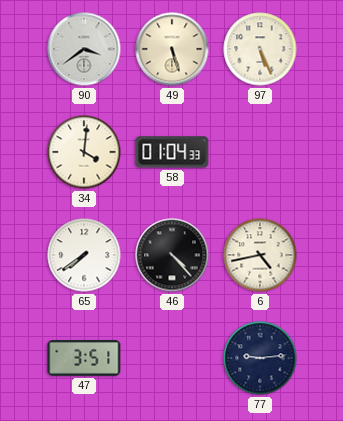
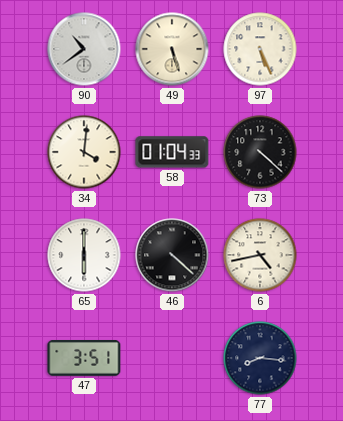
90: 3:39 -> 10:39
73: none -> 4:22
65: 7:39 -> 6:00
46: 4:23 -> 4:22
77: 9:14 -> 8:16
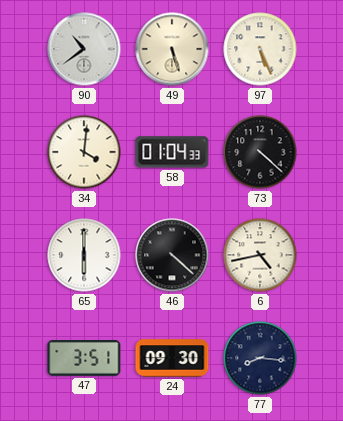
24: none -> 09:30
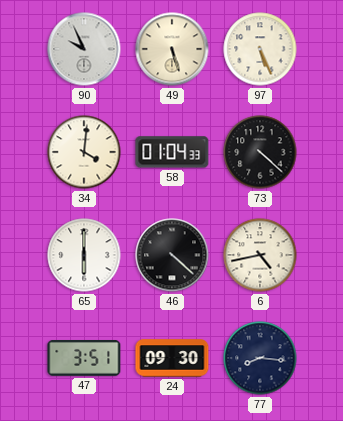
90: 10:39 -> 9:56
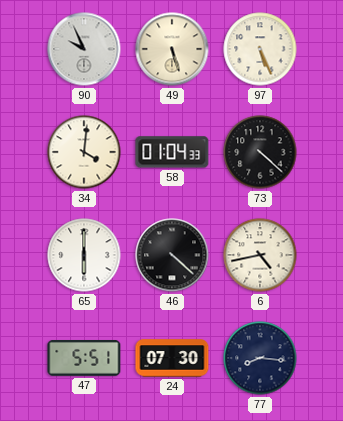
47: 3:51 -> 5:51
24: 09:30 -> 07:30
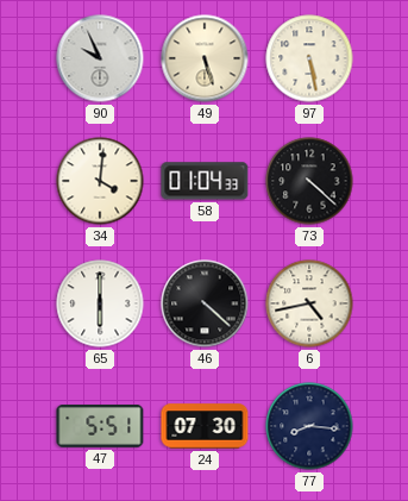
97: 5:26 -> 5:28
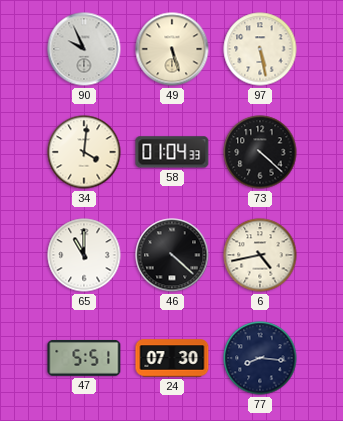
65: 6:00 -> 11:00
